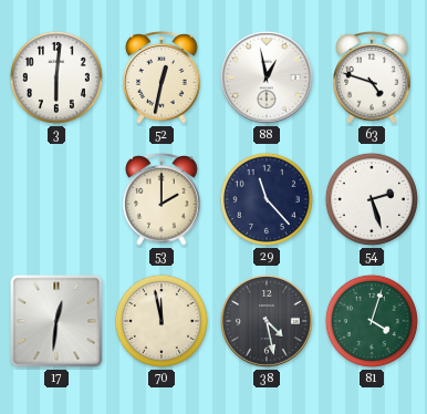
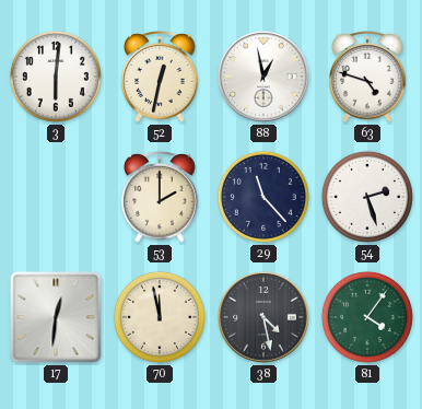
81: 4:03 -> 4:06
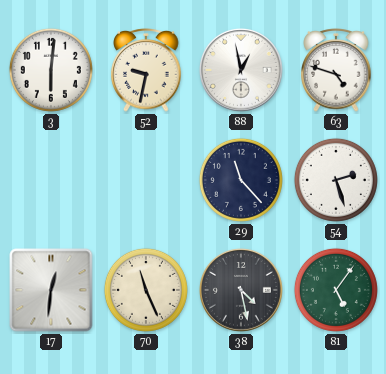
52: 12:32 -> 9:32
53: 2:00 -> none
70: 11:58 -> 11:26
81: 4:06 -> 5:06
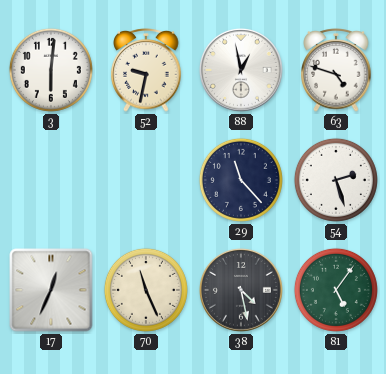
17: 12:31 -> 12:34
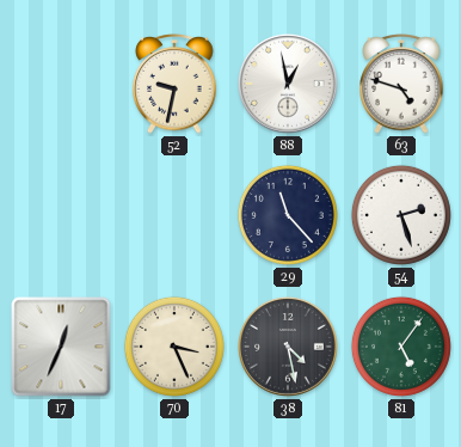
3: 6:01 -> none
70: 11:26 -> 3:26
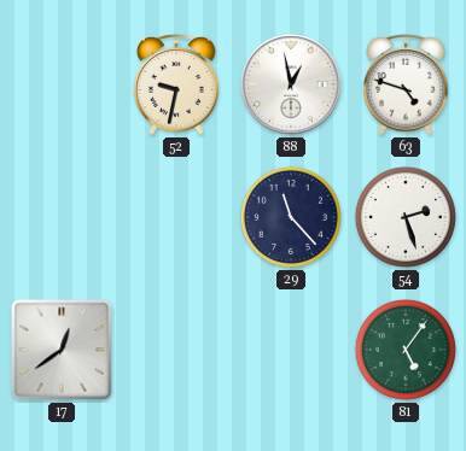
17: 12:34 -> 12:39
70: 3:26 -> none
38: 4:28 -> none
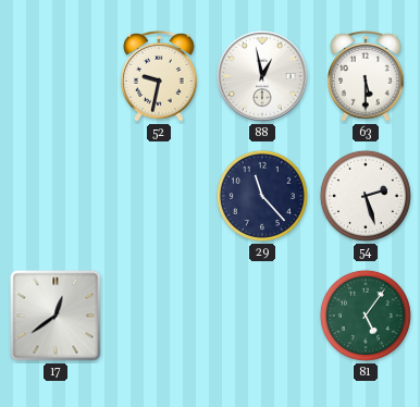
63: 4:48 -> 5:30
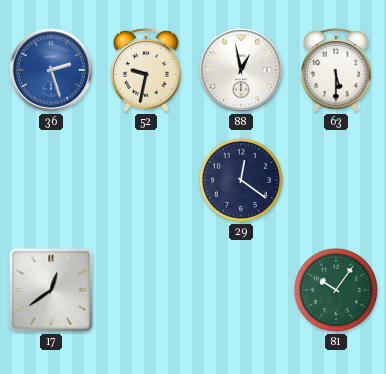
36: none -> 2:27
29: 11:23 -> 12:21
54: 2:27 -> none
81: 5:06 -> 10:06
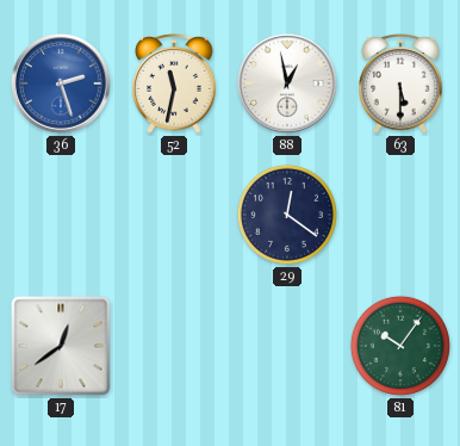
52: 9:32 -> 11:32
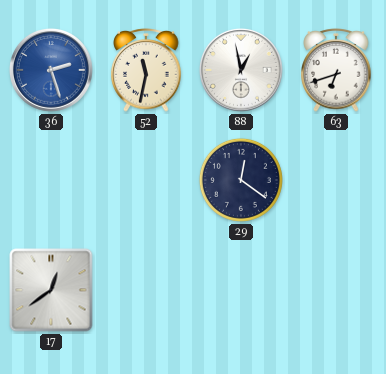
63: 5:30 -> 6:42
81: 10:06 -> none
